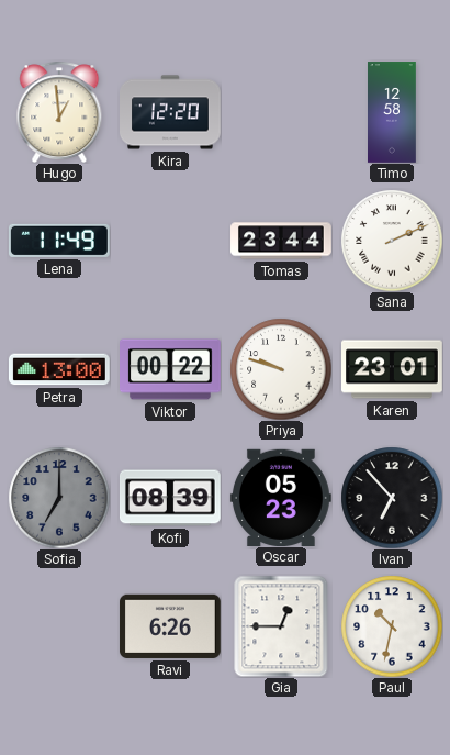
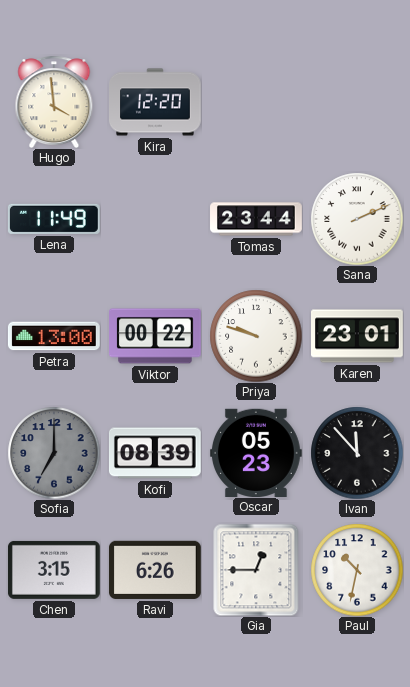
Hugo: 12:59 -> 3:59
Timo: 12:58 -> none
Ivan: 6:53 -> 11:53
Chen: none -> 3:15
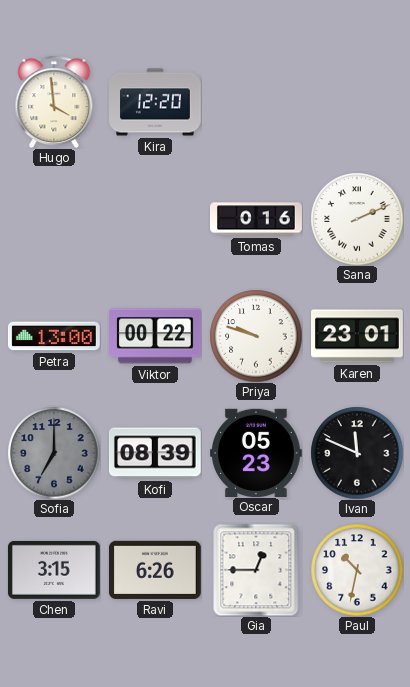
Lena: 11:49 -> none
Tomas: 23:44 -> 0:16
Ivan: 11:53 -> 11:49
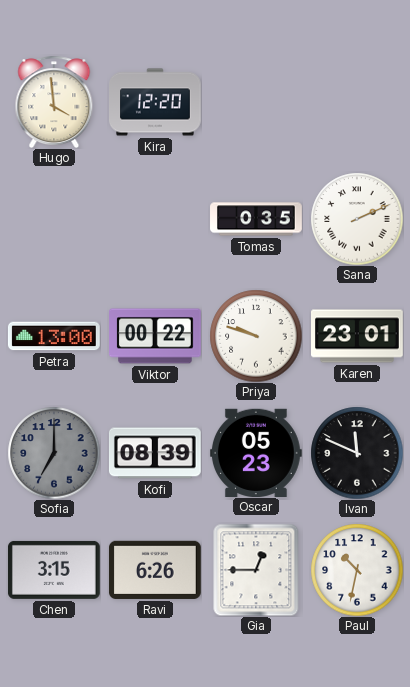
Tomas: 0:16 -> 0:35
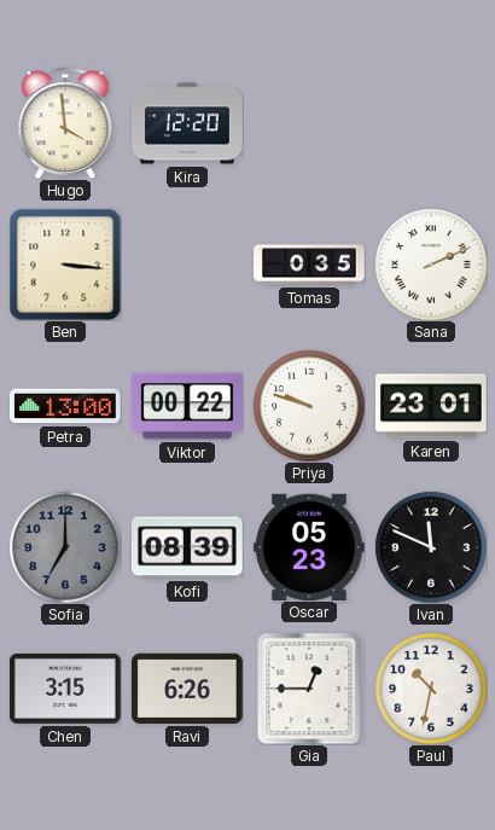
Ben: none -> 3:16
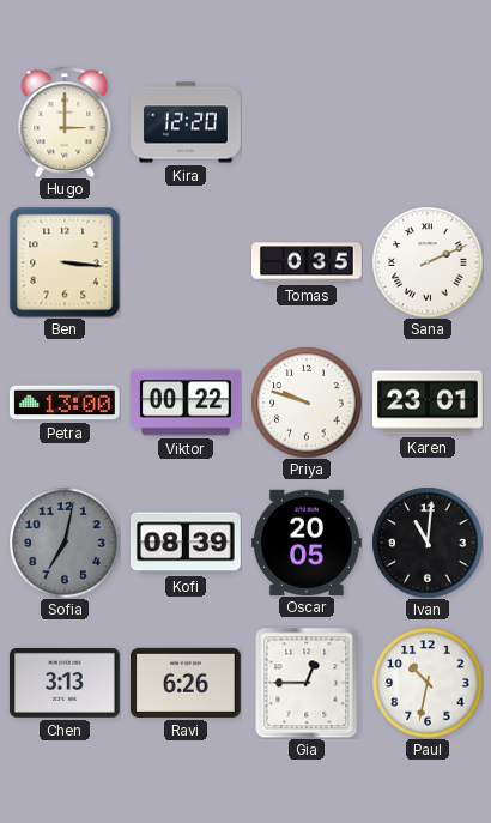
Hugo: 3:59 -> 3:00
Sofia: 7:00 -> 7:02
Oscar: 05:23 -> 20:05
Ivan: 11:49 -> 11:01
Chen: 3:15 -> 3:13
